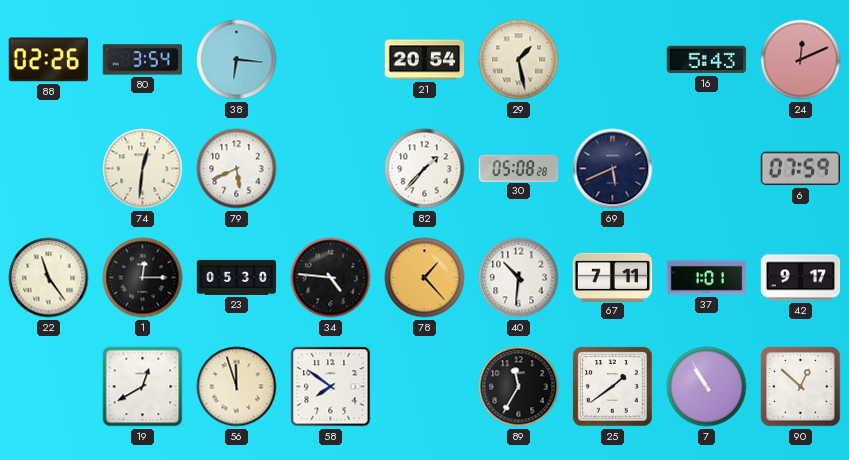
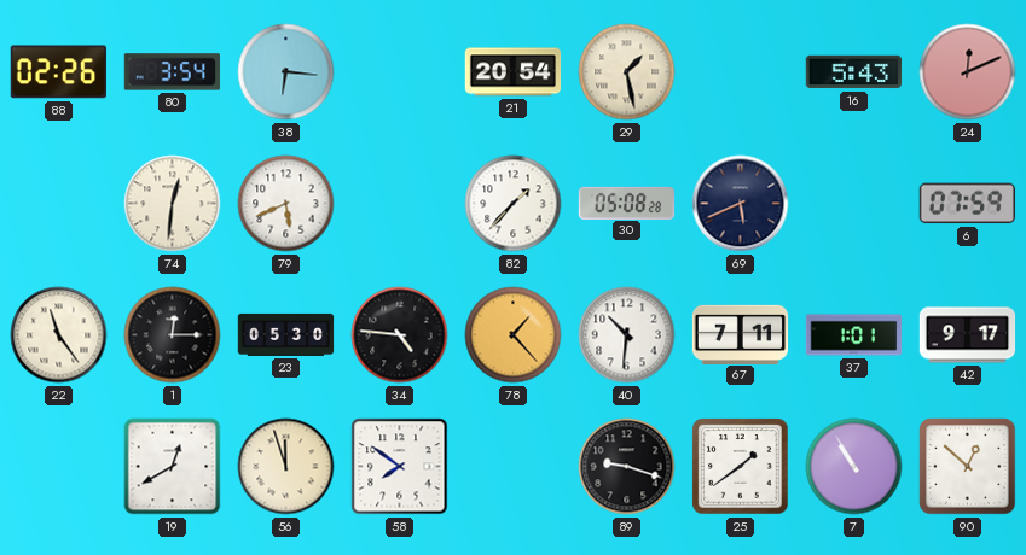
89: 11:35 -> 9:18
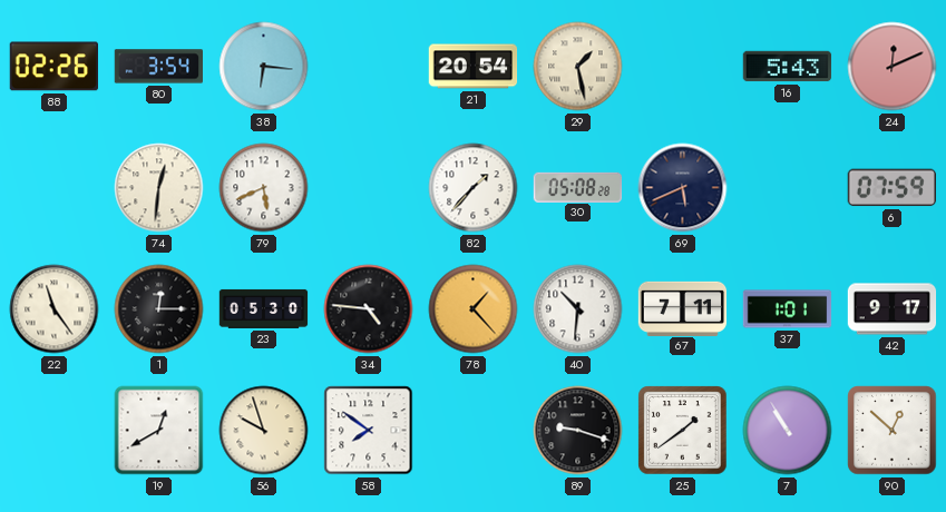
56: 11:57 -> 9:57
